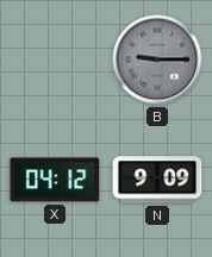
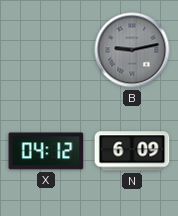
B: 9:15 -> 9:13
N: 9:09 -> 6:09
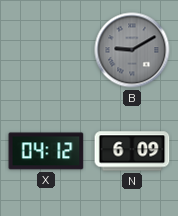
B: 9:13 -> 9:10
